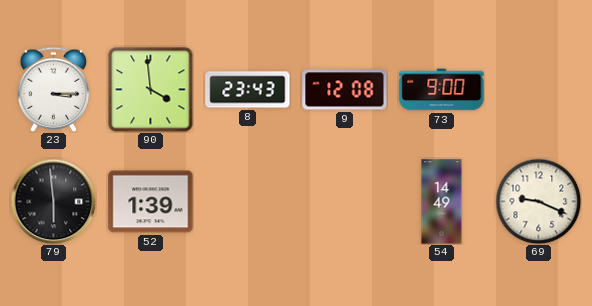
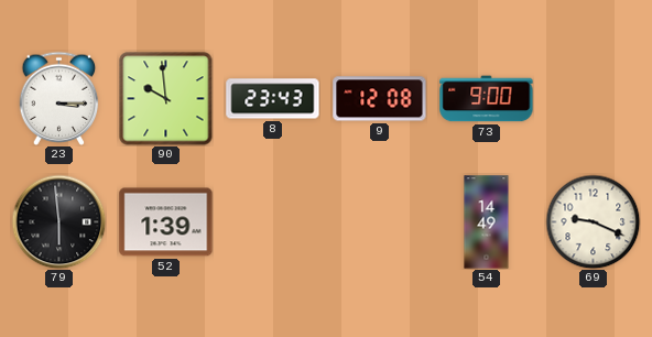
90: 3:59 -> 9:59
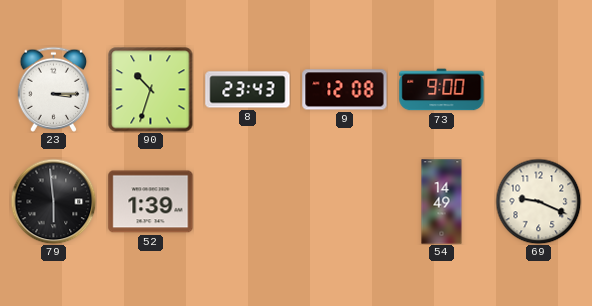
90: 9:59 -> 10:33
